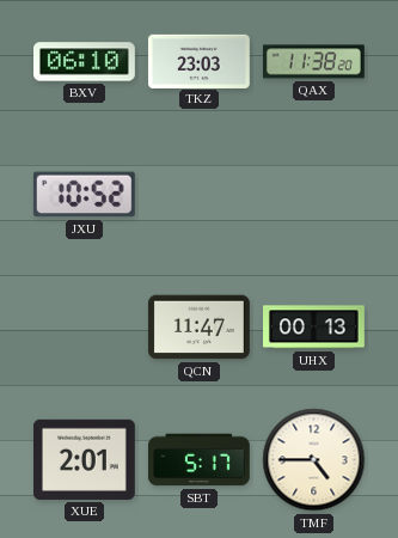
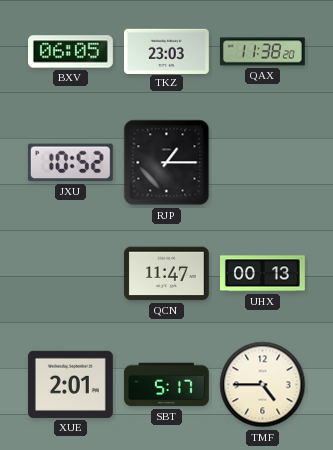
BXV: 06:10 -> 06:05
RJP: none -> 1:15
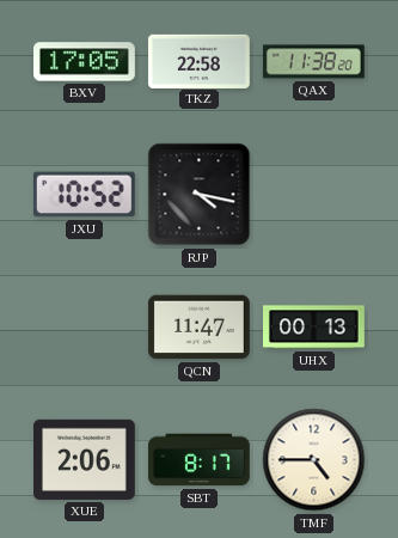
BXV: 06:05 -> 17:05
TKZ: 23:03 -> 22:58
RJP: 1:15 -> 4:17
XUE: 2:01 -> 2:06
SBT: 5:17 -> 8:17
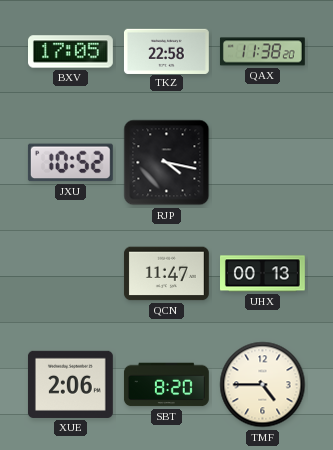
SBT: 8:17 -> 8:20
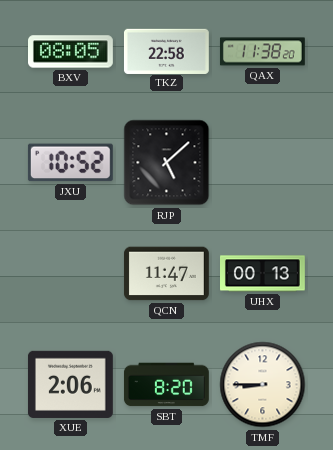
BXV: 17:05 -> 08:05
RJP: 4:17 -> 5:08
TMF: 4:45 -> 8:45
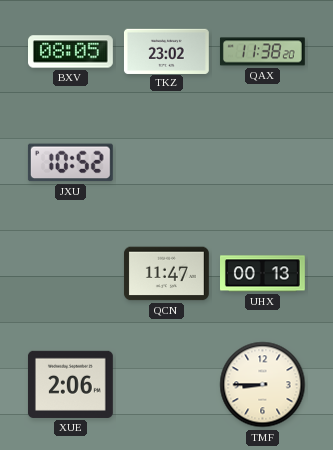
TKZ: 22:58 -> 23:02
RJP: 5:08 -> none
SBT: 8:20 -> none
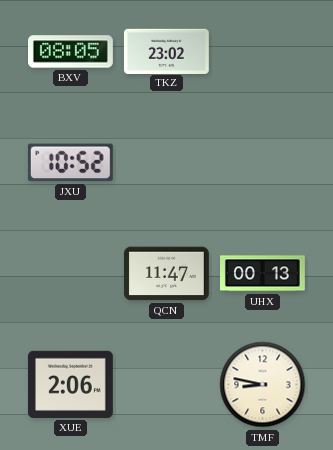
QAX: 11:38 -> none
TMF: 8:45 -> 8:47
